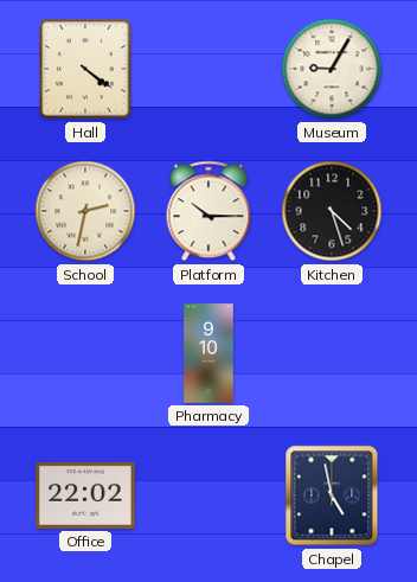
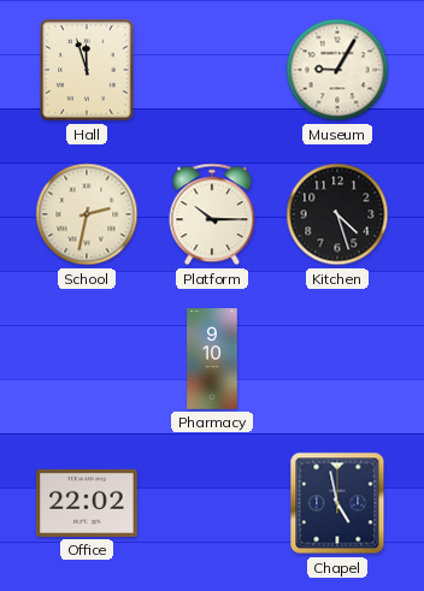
Hall: 4:21 -> 11:57
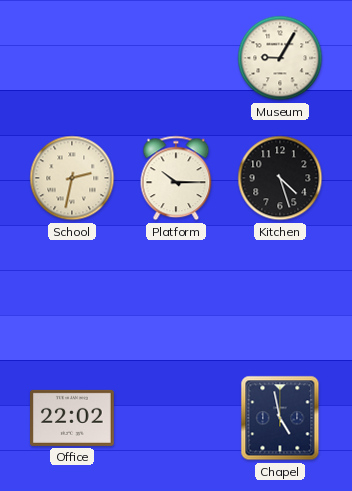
Hall: 11:57 -> none
Pharmacy: 9:10 -> none
